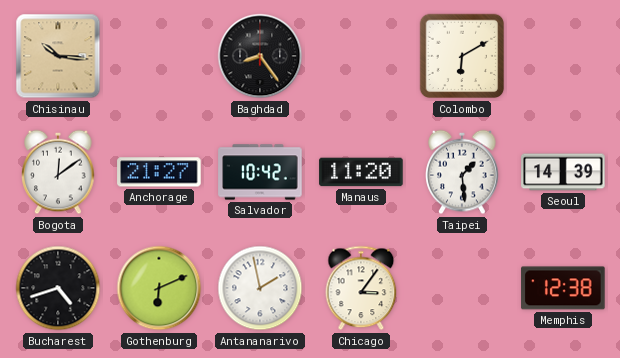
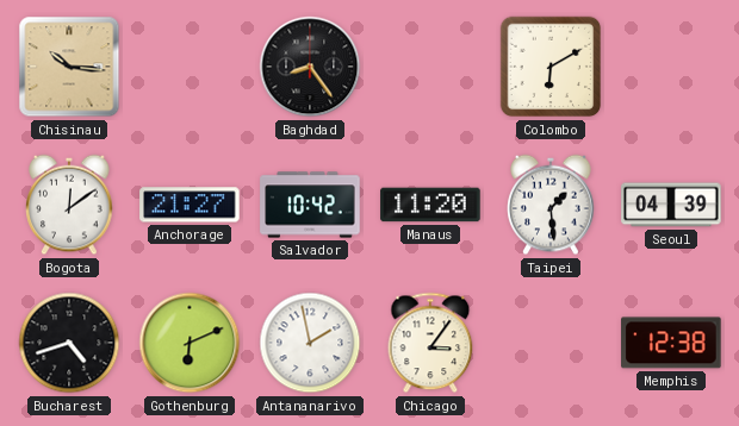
Seoul: 14:39 -> 04:39
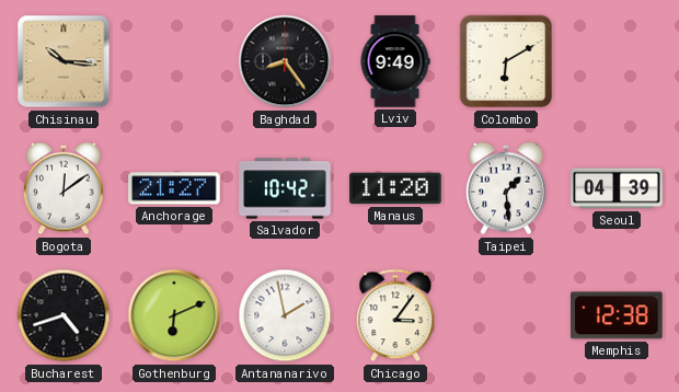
Lviv: none -> 9:49
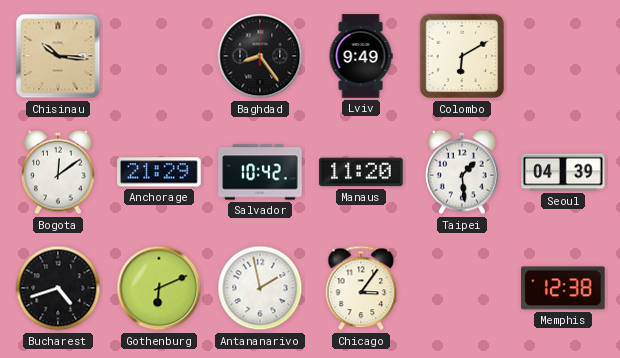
Anchorage: 21:27 -> 21:29
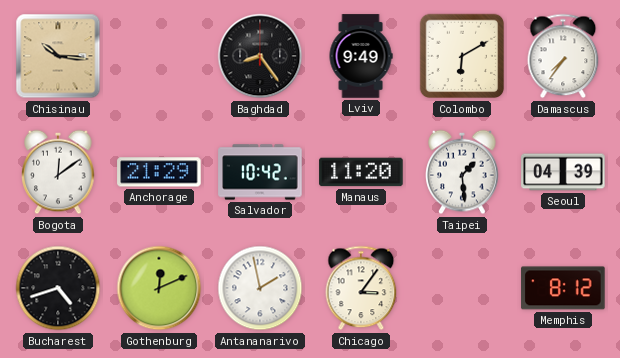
Damascus: none -> 7:36
Gothenburg: 6:11 -> 12:11
Memphis: 12:38 -> 8:12
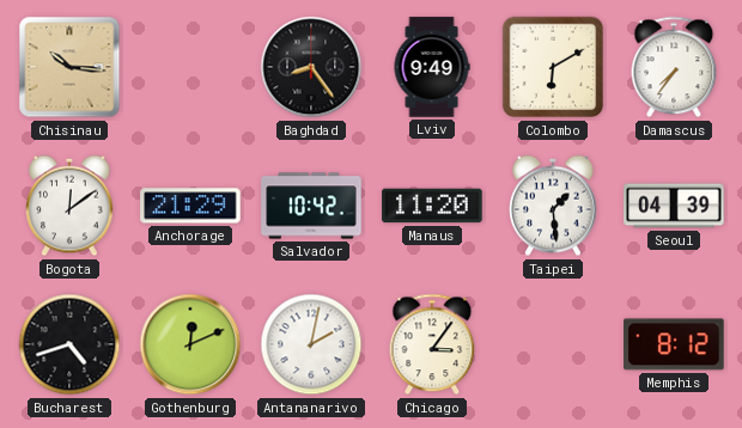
Antananarivo: 1:58 -> 2:02
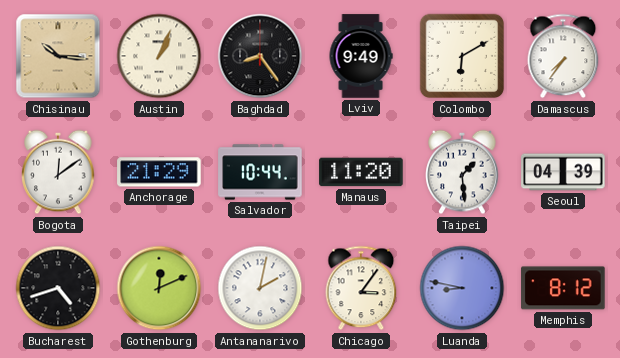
Austin: none -> 1:04
Salvador: 10:42 -> 10:44
Luanda: none -> 8:47
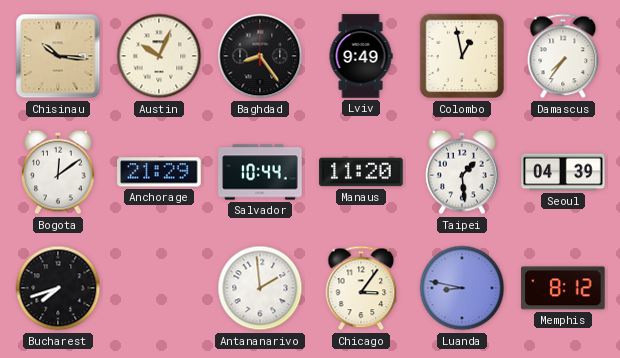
Austin: 1:04 -> 10:04
Colombo: 6:10 -> 12:58
Bucharest: 4:42 -> 7:42
Gothenburg: 12:11 -> none
Antananarivo: 2:02 -> 1:59
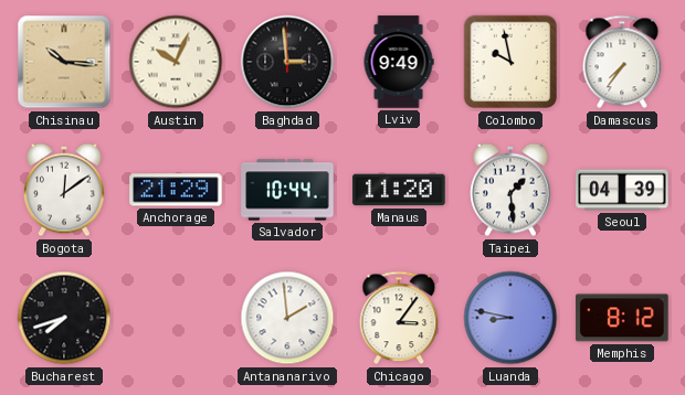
Baghdad: 8:24 -> 2:59
Colombo: 12:58 -> 9:58
